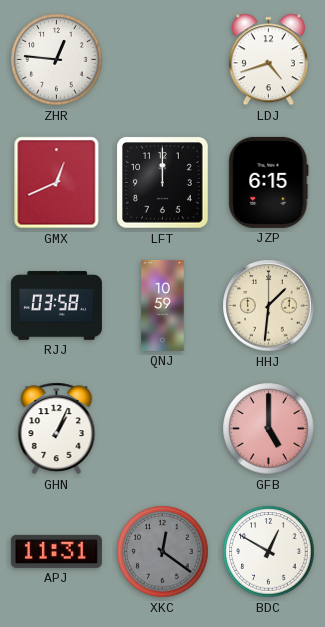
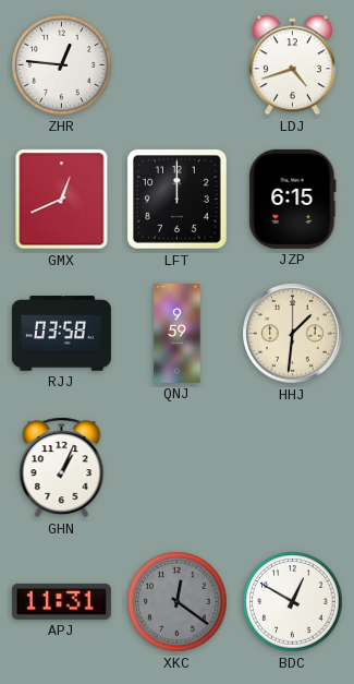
QNJ: 10:59 -> 9:59
GFB: 5:00 -> none
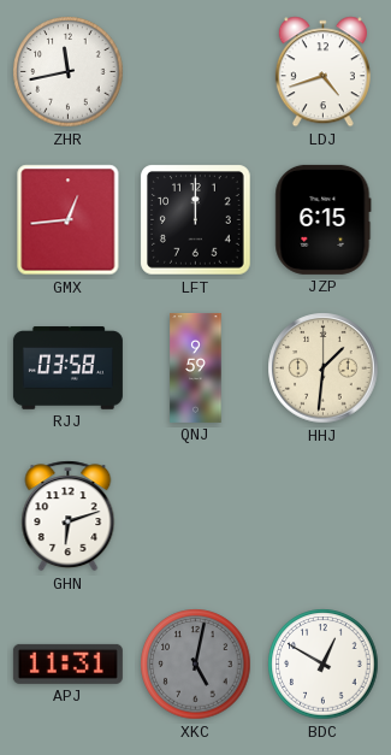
ZHR: 12:46 -> 11:43
GMX: 12:41 -> 12:44
GHN: 1:04 -> 6:12
XKC: 12:21 -> 5:02
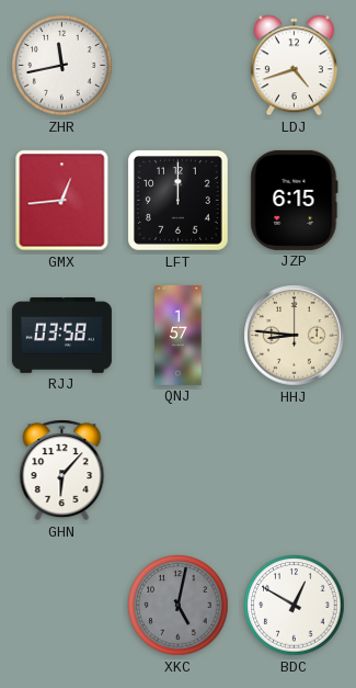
QNJ: 9:59 -> 1:57
HHJ: 1:31 -> 8:46
GHN: 6:12 -> 6:07
APJ: 11:31 -> none
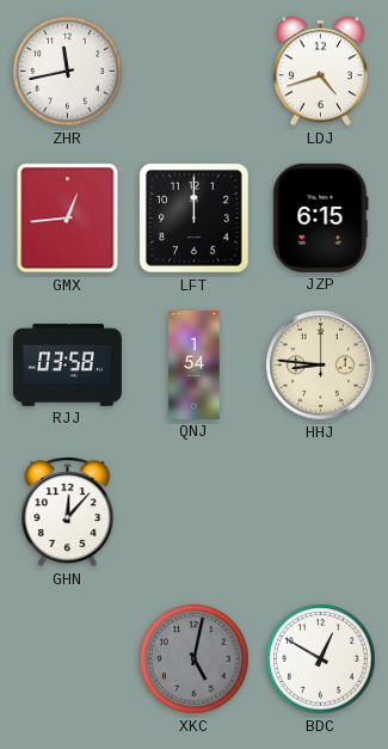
QNJ: 1:57 -> 1:54
GHN: 6:07 -> 12:07
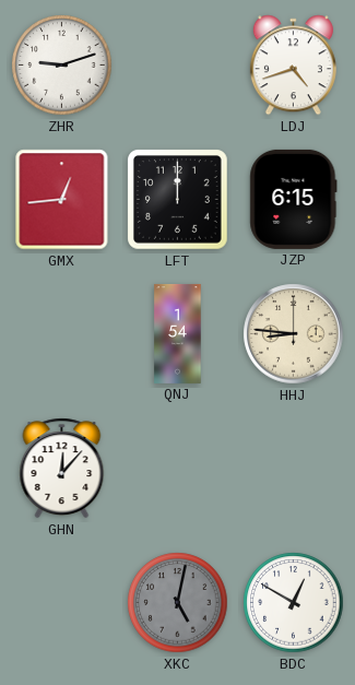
ZHR: 11:43 -> 9:12
RJJ: 03:58 -> none
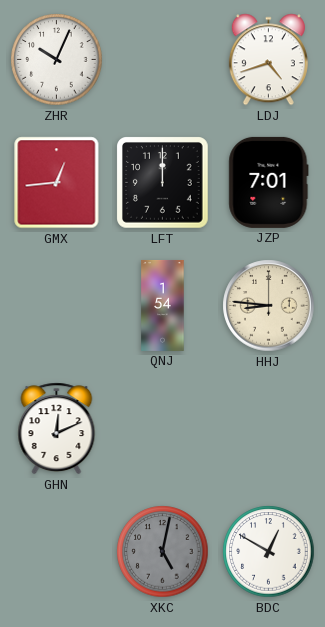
ZHR: 9:12 -> 10:04
JZP: 6:15 -> 7:01
GHN: 12:07 -> 12:11
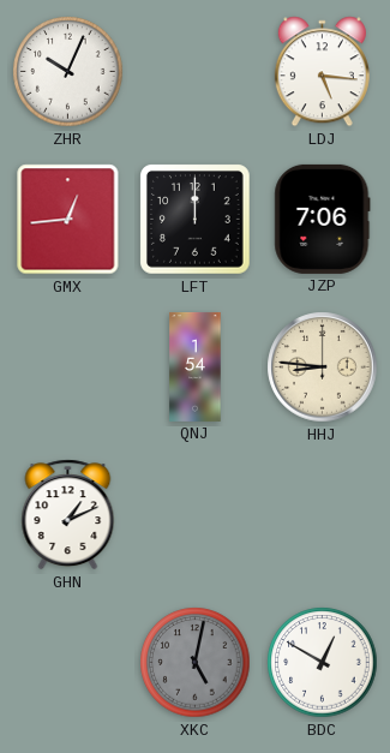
LDJ: 4:42 -> 5:16
JZP: 7:01 -> 7:06
GHN: 12:11 -> 1:11
